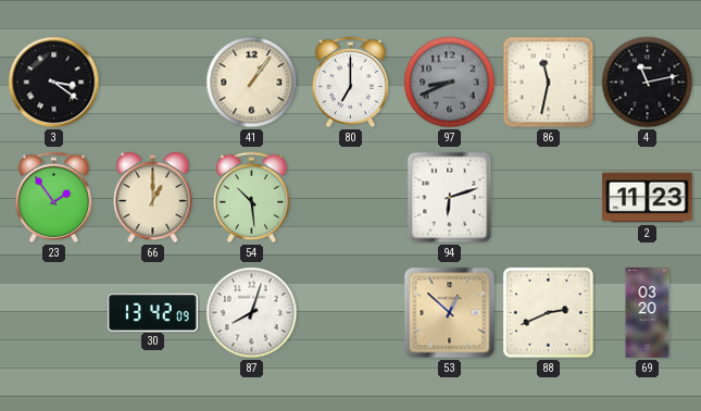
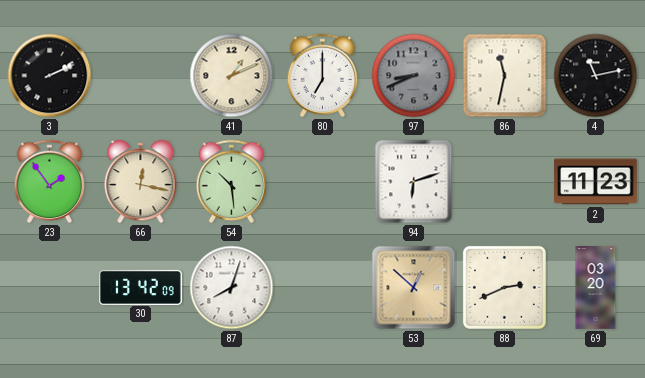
3: 3:21 -> 2:11
41: 1:06 -> 1:11
66: 1:00 -> 12:17
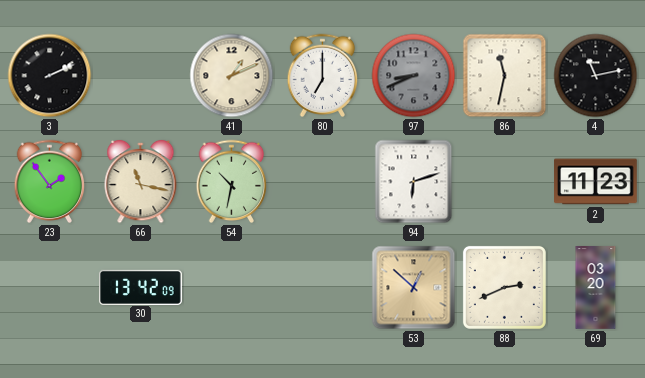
66: 12:17 -> 11:17
54: 10:29 -> 10:32
87: 8:03 -> none
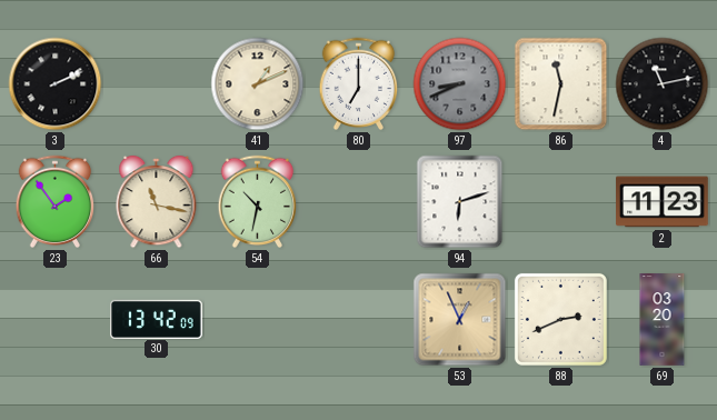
53: 12:52 -> 12:56
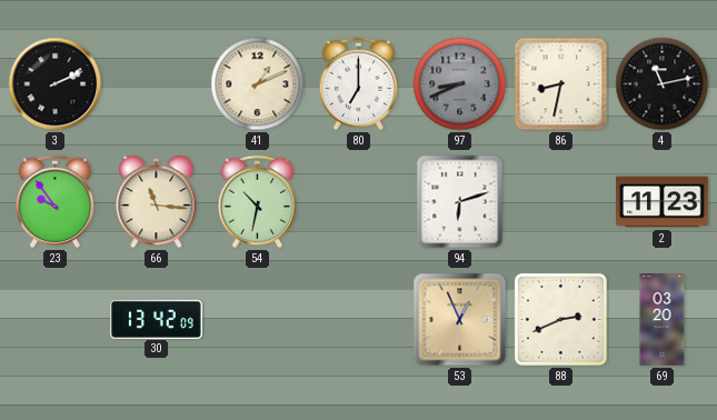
86: 11:32 -> 8:32
23: 1:54 -> 9:54
66: 11:17 -> 11:16
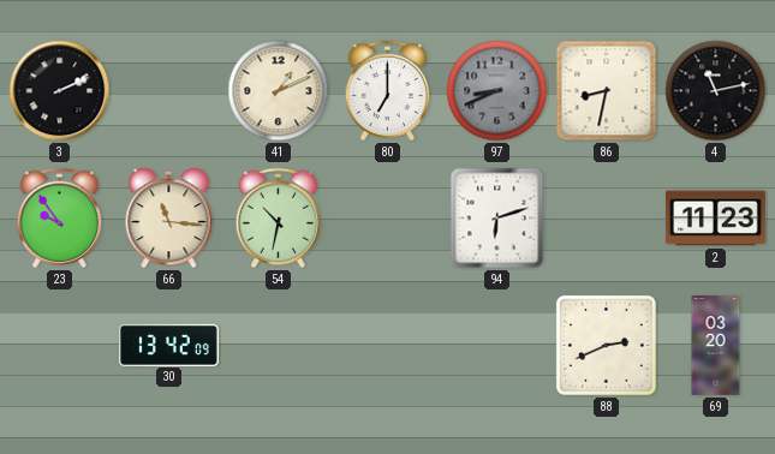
53: 12:56 -> none
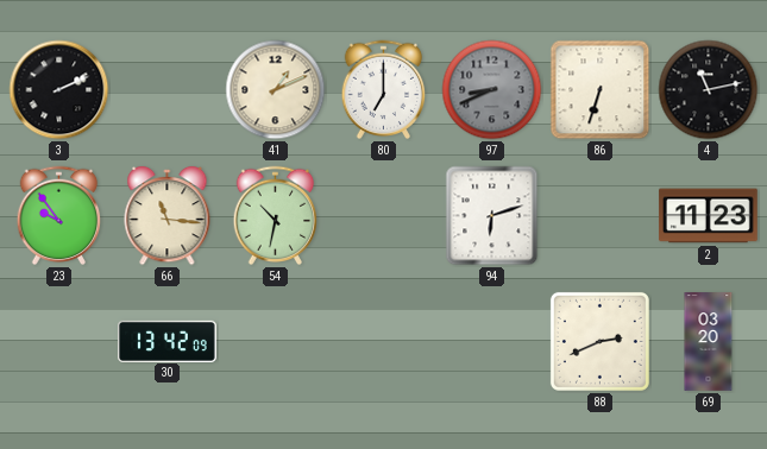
86: 8:32 -> 6:33
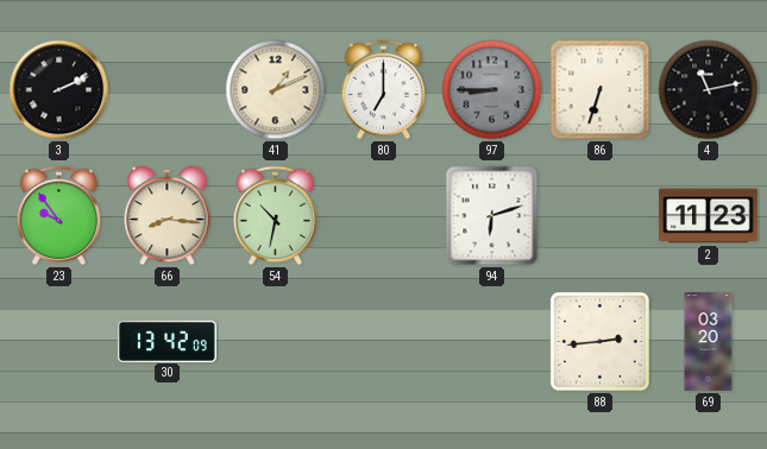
97: 8:41 -> 8:45
66: 11:16 -> 8:16
88: 2:41 -> 2:44
